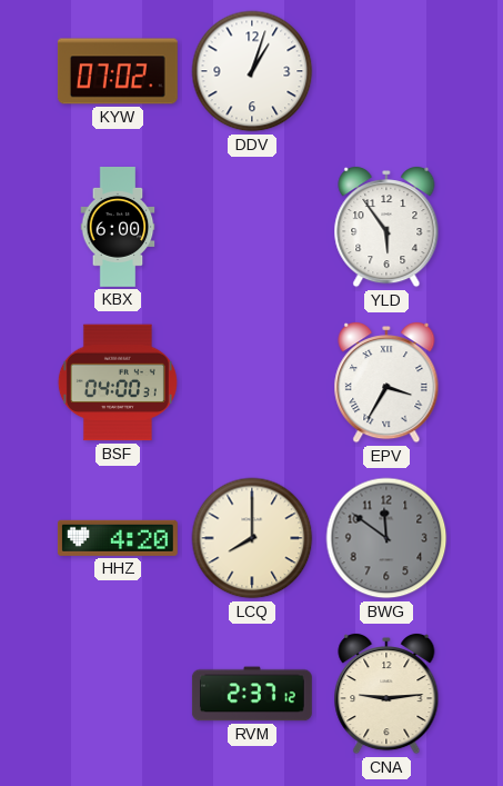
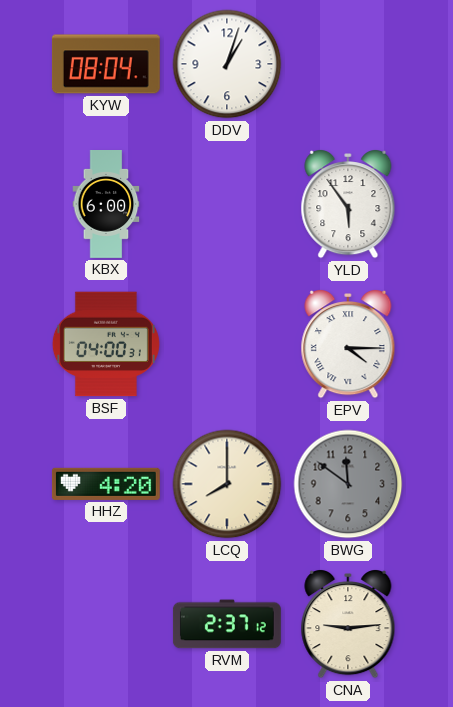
KYW: 07:02 -> 08:04
EPV: 3:35 -> 4:15
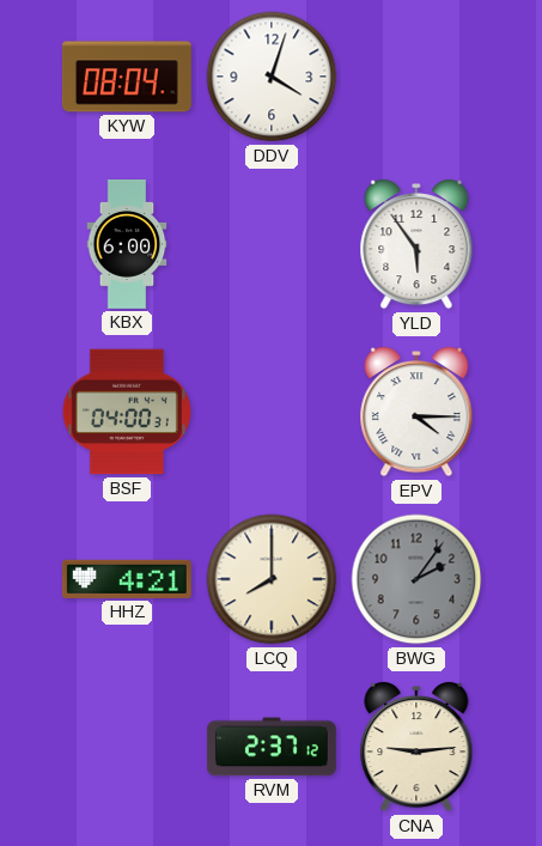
DDV: 1:03 -> 4:03
HHZ: 4:20 -> 4:21
BWG: 11:51 -> 2:06
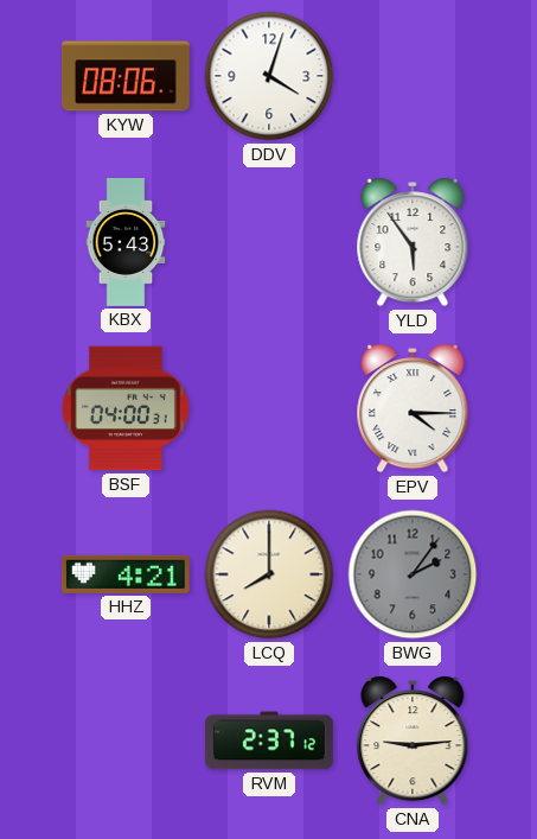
KYW: 08:04 -> 08:06
KBX: 6:00 -> 5:43
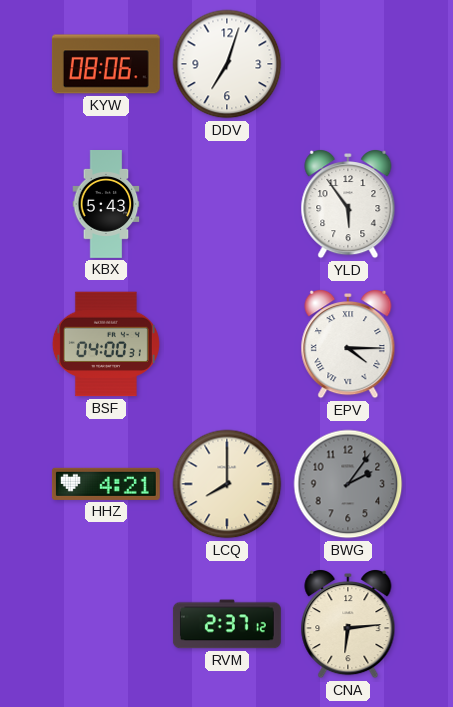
DDV: 4:03 -> 7:03
CNA: 9:14 -> 6:14
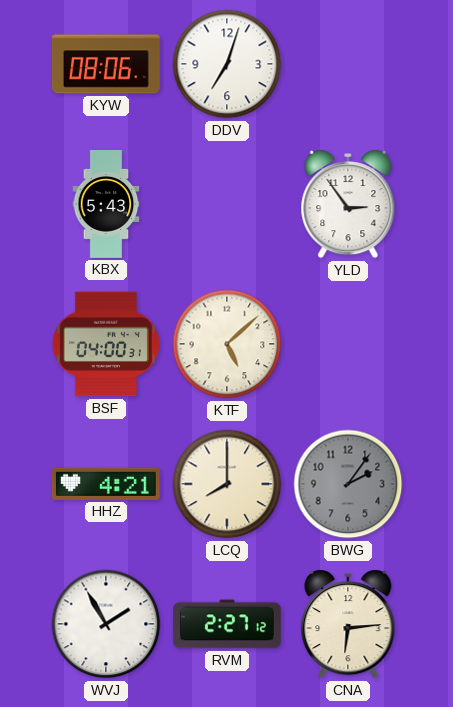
YLD: 5:54 -> 2:54
KTF: none -> 5:08
EPV: 4:15 -> none
WVJ: none -> 1:55
RVM: 2:37 -> 2:27
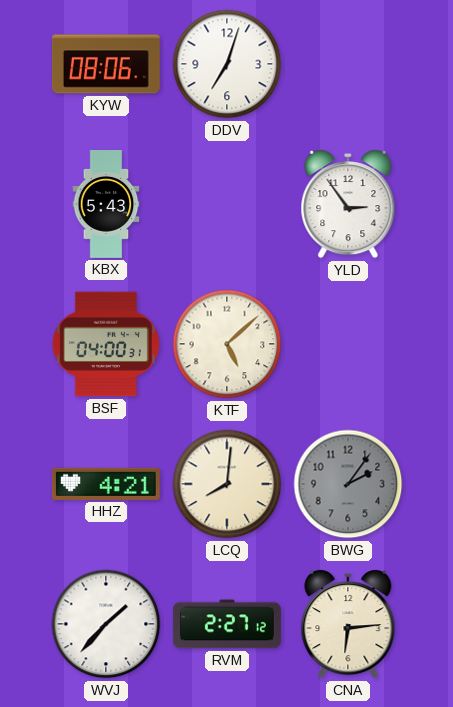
LCQ: 8:00 -> 8:01
WVJ: 1:55 -> 1:37
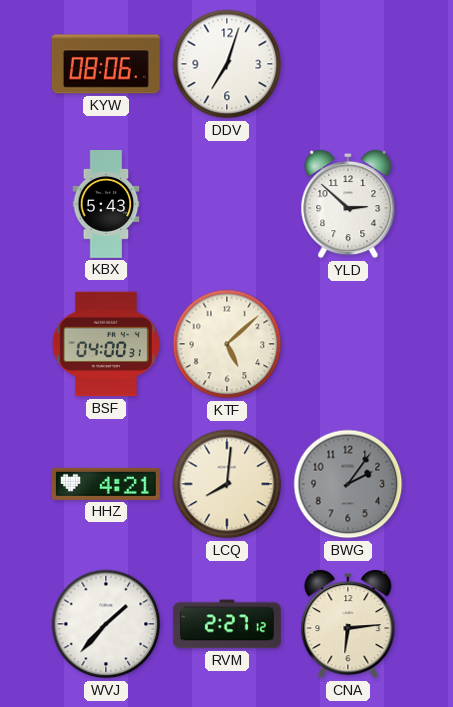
YLD: 2:54 -> 2:52
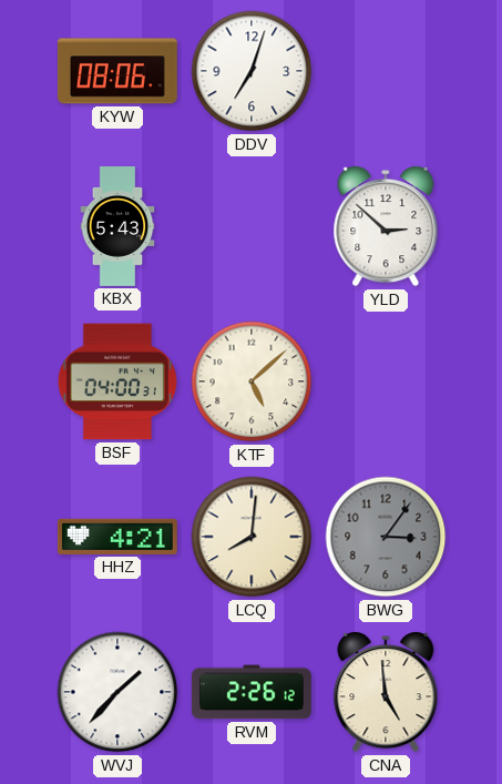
BWG: 2:06 -> 3:06
RVM: 2:27 -> 2:26
CNA: 6:14 -> 4:59
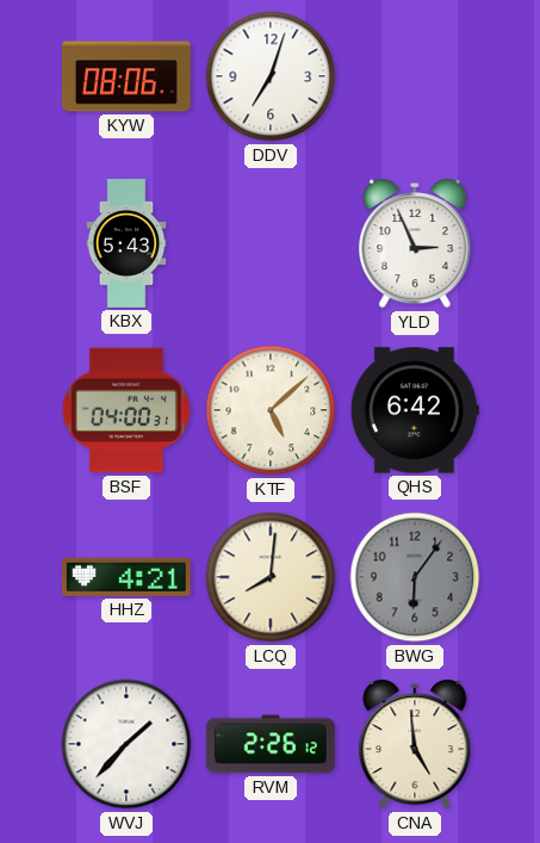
YLD: 2:52 -> 2:56
QHS: none -> 6:42
BWG: 3:06 -> 6:06
